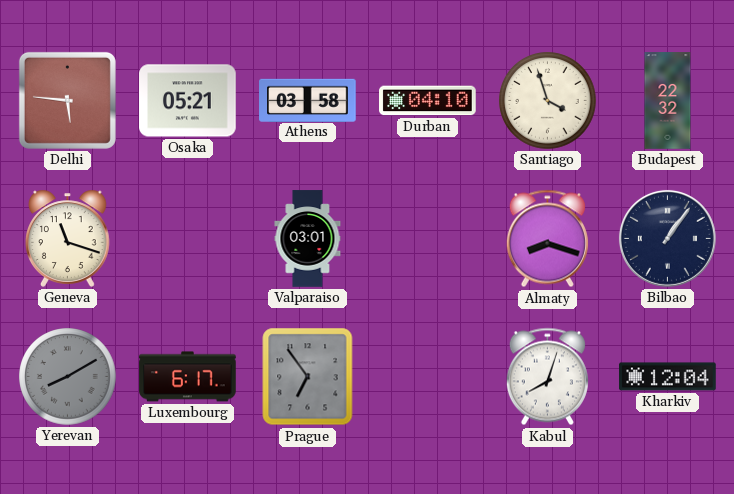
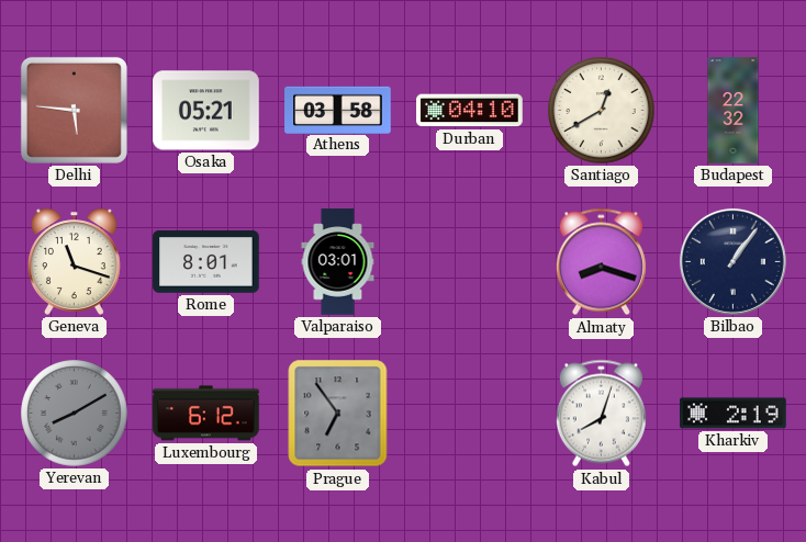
Santiago: 3:57 -> 12:40
Rome: none -> 8:01
Luxembourg: 6:17 -> 6:12
Kharkiv: 12:04 -> 2:19
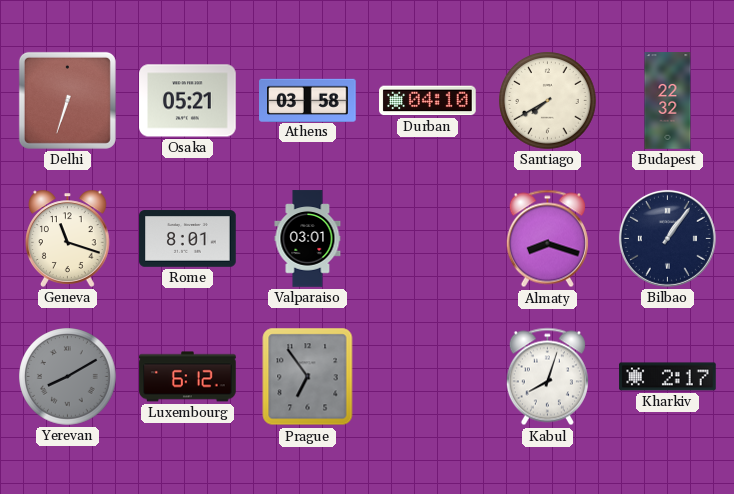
Delhi: 5:46 -> 6:33
Santiago: 12:40 -> 7:40
Kharkiv: 2:19 -> 2:17
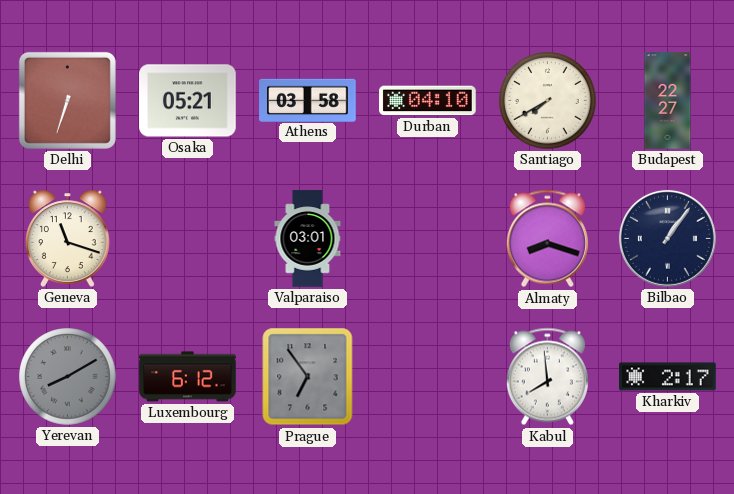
Budapest: 22:32 -> 22:27
Rome: 8:01 -> none
Kabul: 8:03 -> 7:59
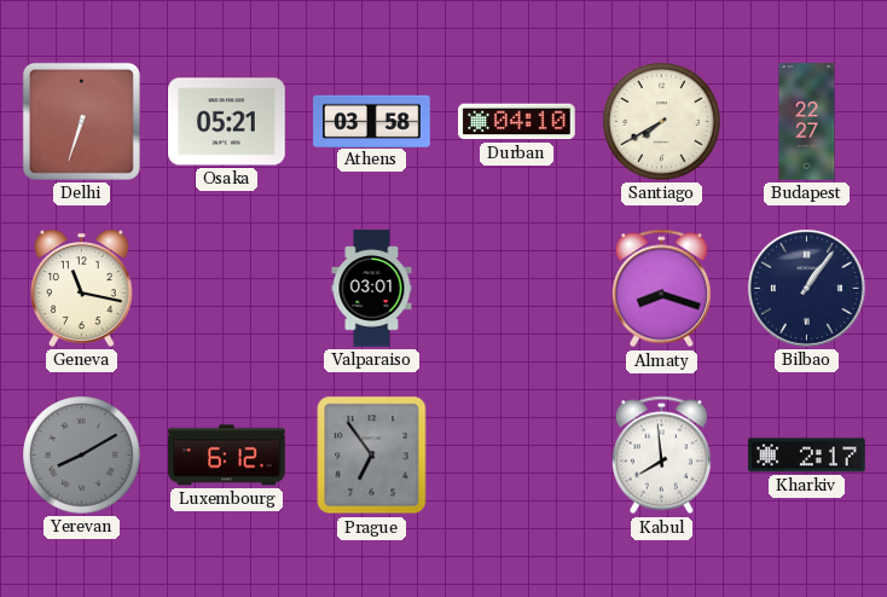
Geneva: 11:18 -> 11:17
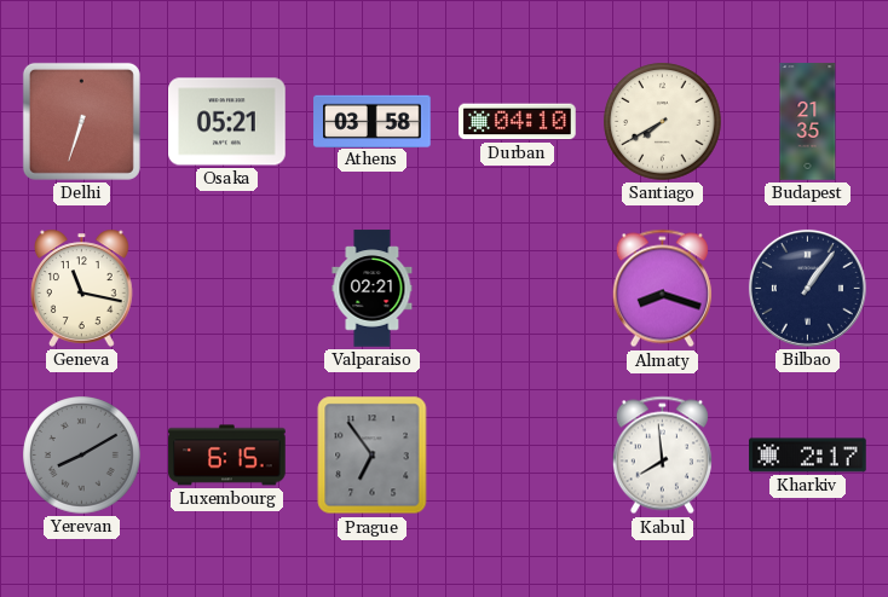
Budapest: 22:27 -> 21:35
Valparaiso: 03:01 -> 02:21
Luxembourg: 6:12 -> 6:15
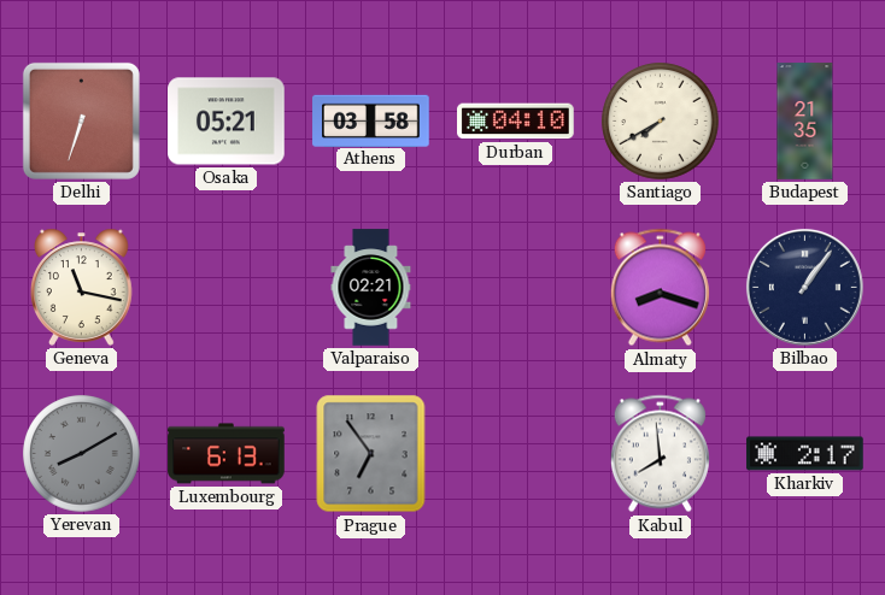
Luxembourg: 6:15 -> 6:13
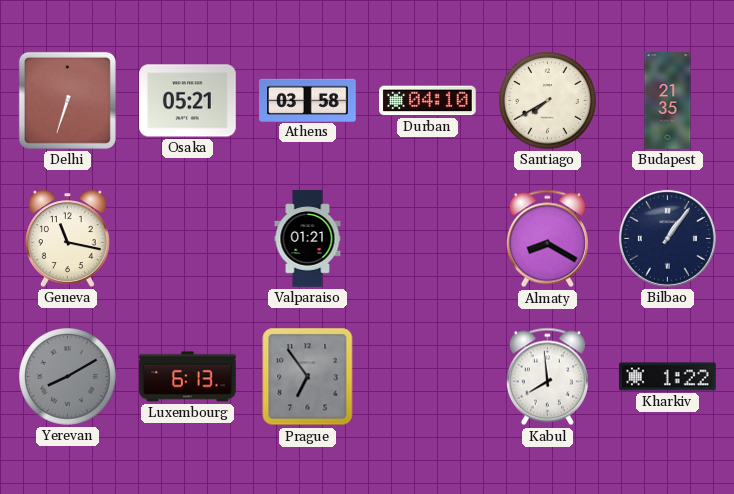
Valparaiso: 02:21 -> 01:21
Almaty: 8:18 -> 8:20
Kharkiv: 2:17 -> 1:22
